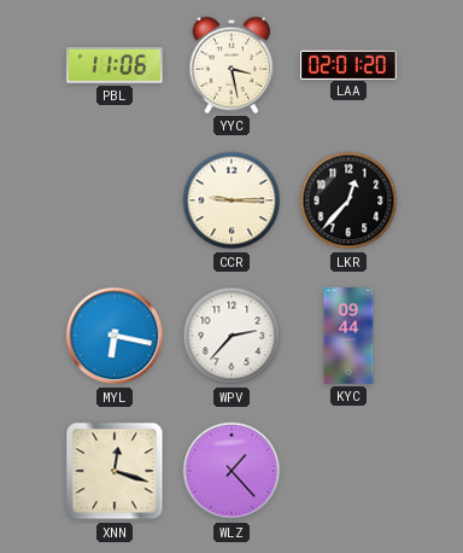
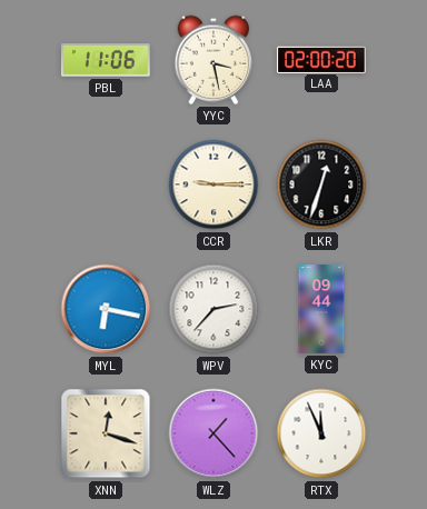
LAA: 02:01 -> 02:00
LKR: 12:37 -> 12:33
RTX: none -> 11:56
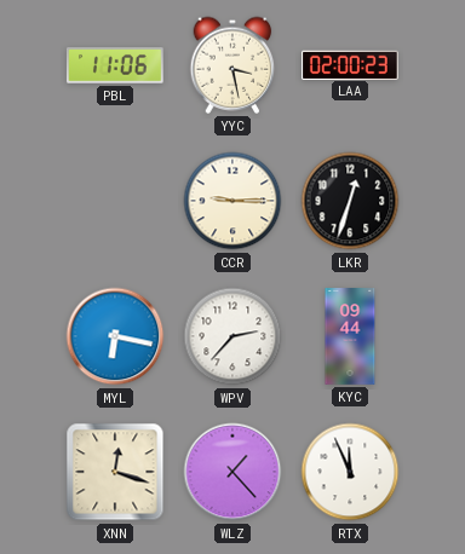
LAA: 02:00:20 -> 02:00:23
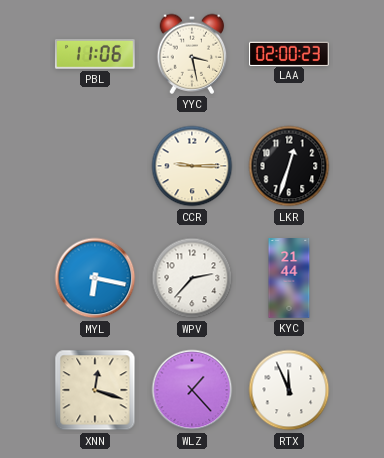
KYC: 09:44 -> 21:44
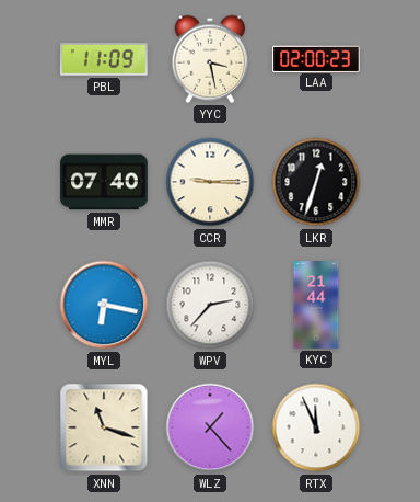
PBL: 11:06 -> 11:09
MMR: none -> 07:40
XNN: 12:18 -> 11:18
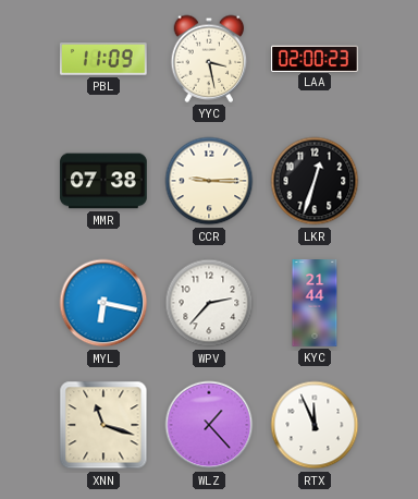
MMR: 07:40 -> 07:38
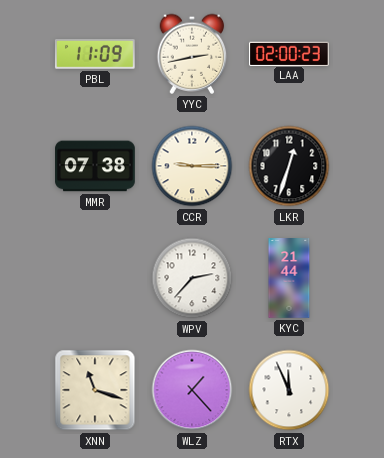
YYC: 3:28 -> 2:43
MYL: 6:17 -> none
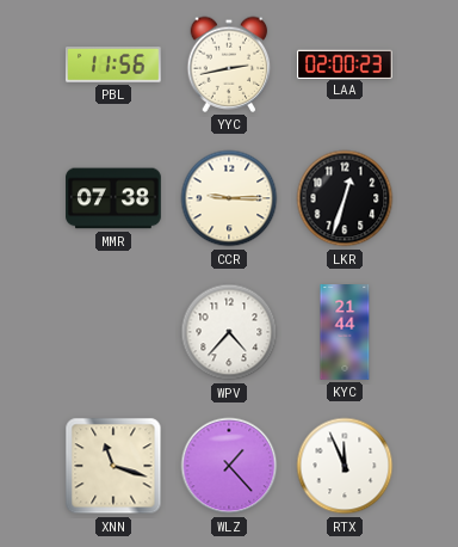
PBL: 11:09 -> 11:56
WPV: 2:37 -> 4:37
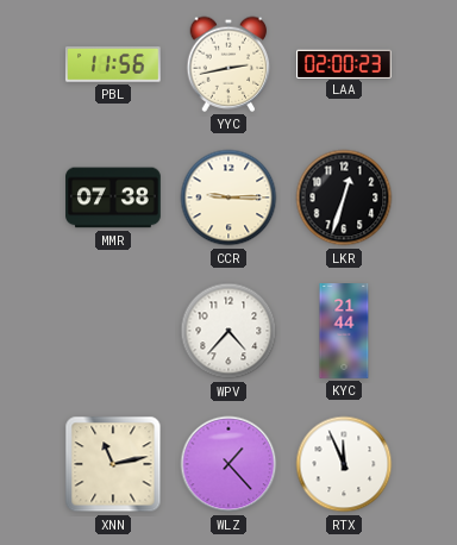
XNN: 11:18 -> 11:13
